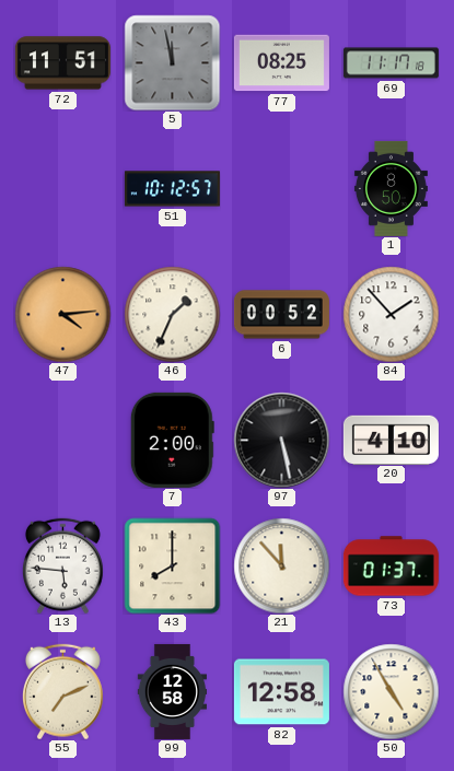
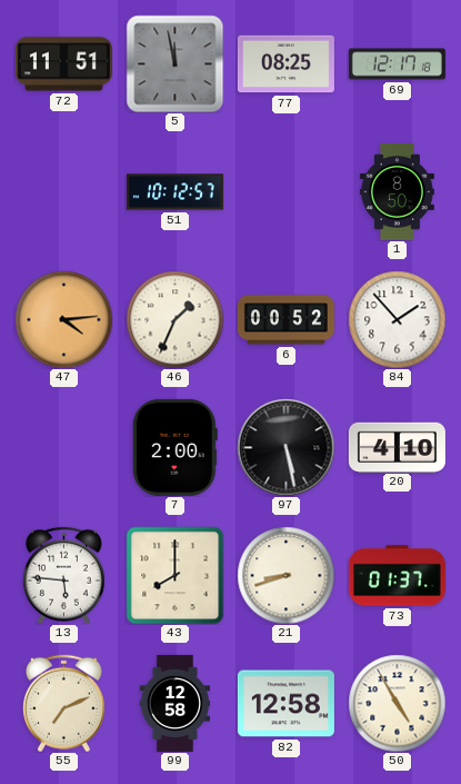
69: 11:17 -> 12:17
21: 11:53 -> 8:42
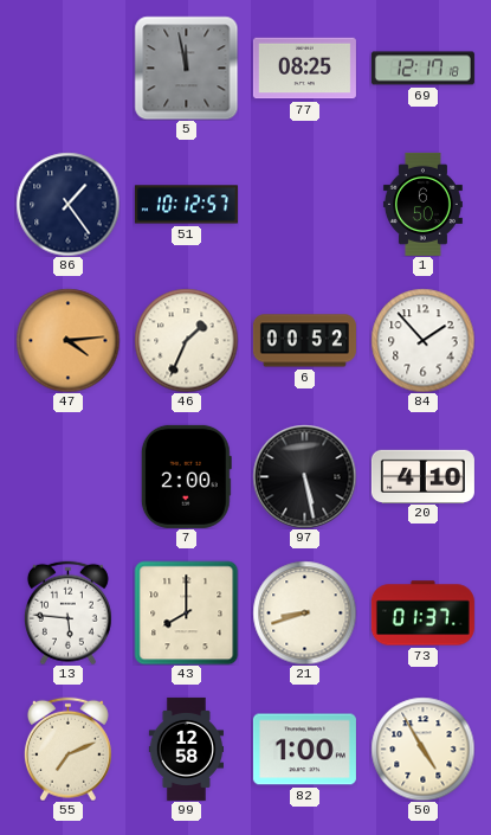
72: 11:51 -> none
86: none -> 1:24
1: 8:50 -> 6:50
82: 12:58 -> 1:00
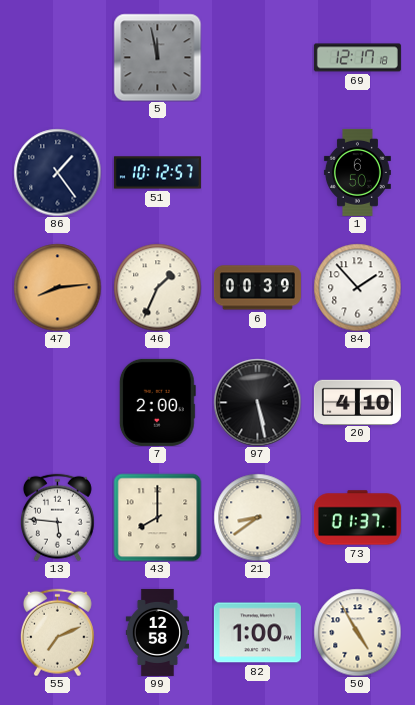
77: 08:25 -> none
47: 4:14 -> 8:14
6: 00:52 -> 00:39
21: 8:42 -> 8:39
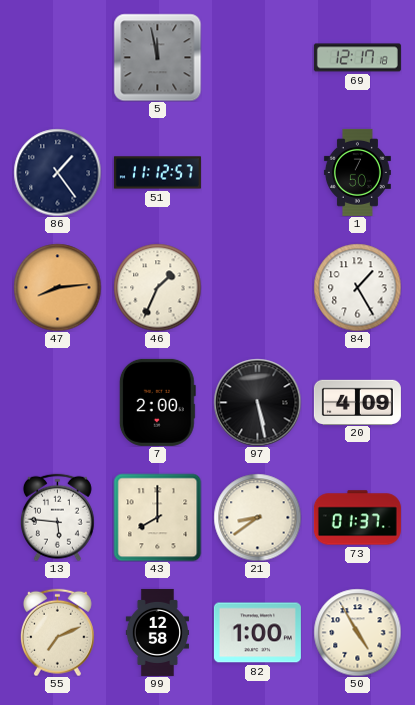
51: 10:12 -> 11:12
1: 6:50 -> 7:50
6: 00:39 -> none
84: 1:53 -> 1:25
20: 4:10 -> 4:09
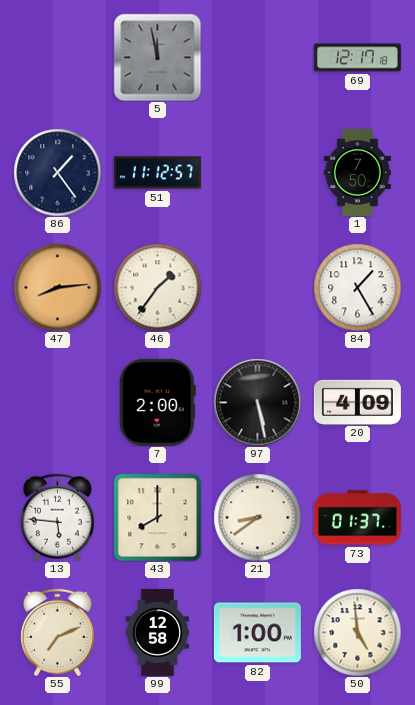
46: 1:34 -> 1:36
50: 4:55 -> 4:59
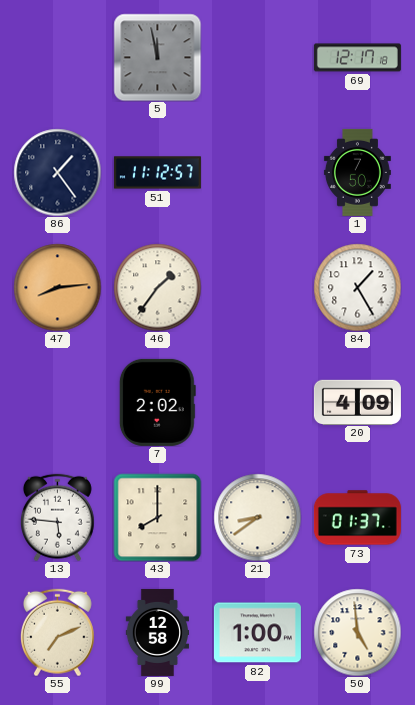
7: 2:00 -> 2:02
97: 5:28 -> none
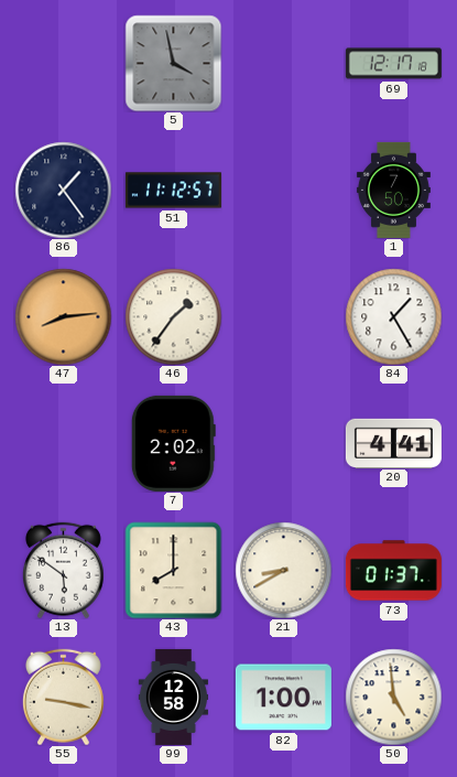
5: 11:58 -> 3:58
20: 4:09 -> 4:41
13: 5:46 -> 5:51
21: 8:39 -> 8:40
55: 7:11 -> 9:17
